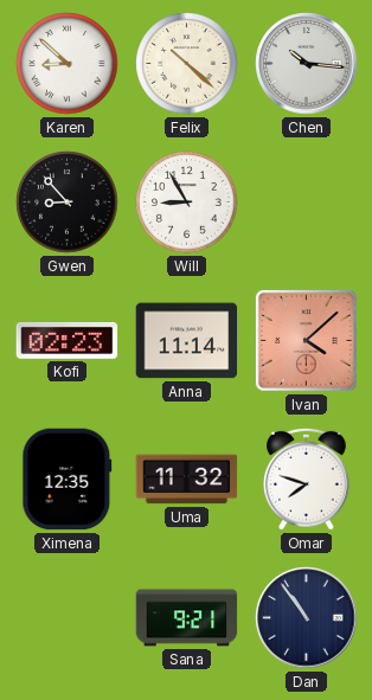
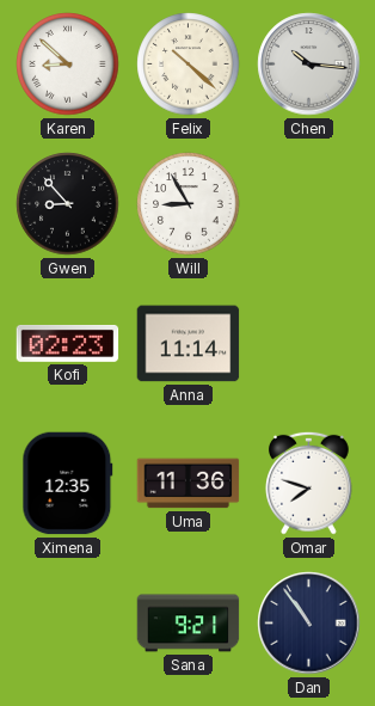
Ivan: 4:08 -> none
Uma: 11:32 -> 11:36
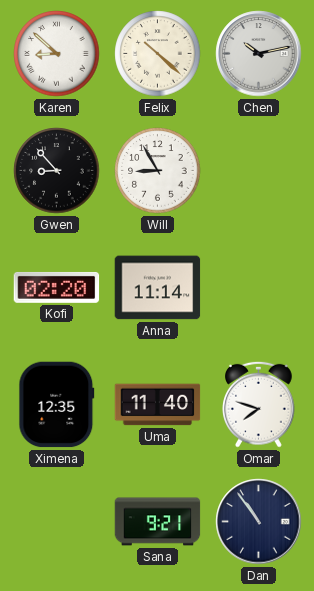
Chen: 10:16 -> 10:13
Kofi: 02:23 -> 02:20
Uma: 11:36 -> 11:40
